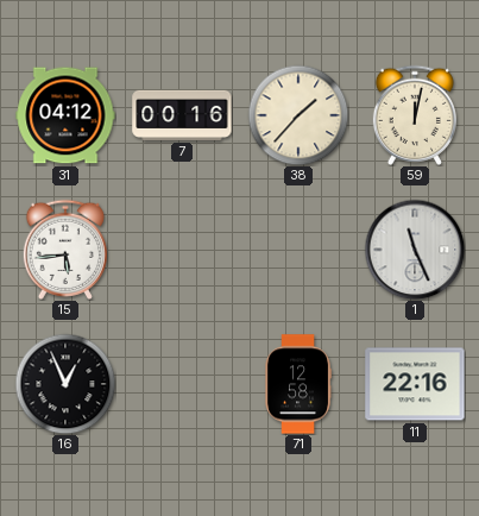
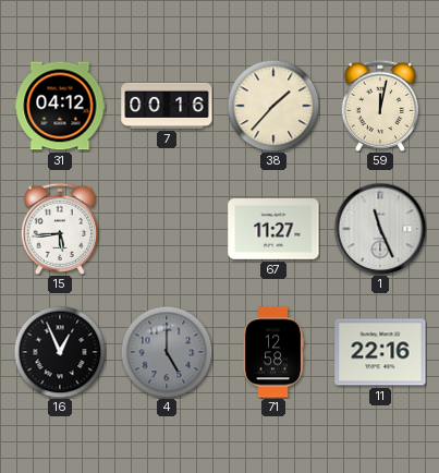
67: none -> 11:27
4: none -> 5:00
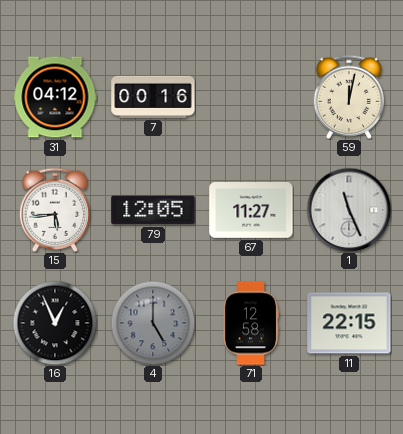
38: 1:37 -> none
79: none -> 12:05
11: 22:16 -> 22:15
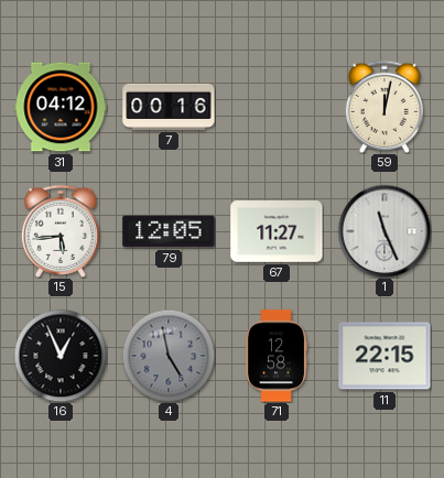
4: 5:00 -> 4:58
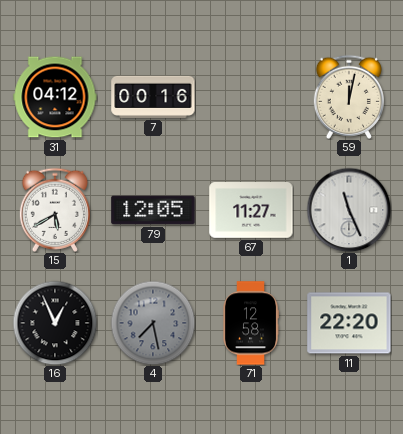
15: 5:44 -> 5:40
4: 4:58 -> 7:28
11: 22:15 -> 22:20
